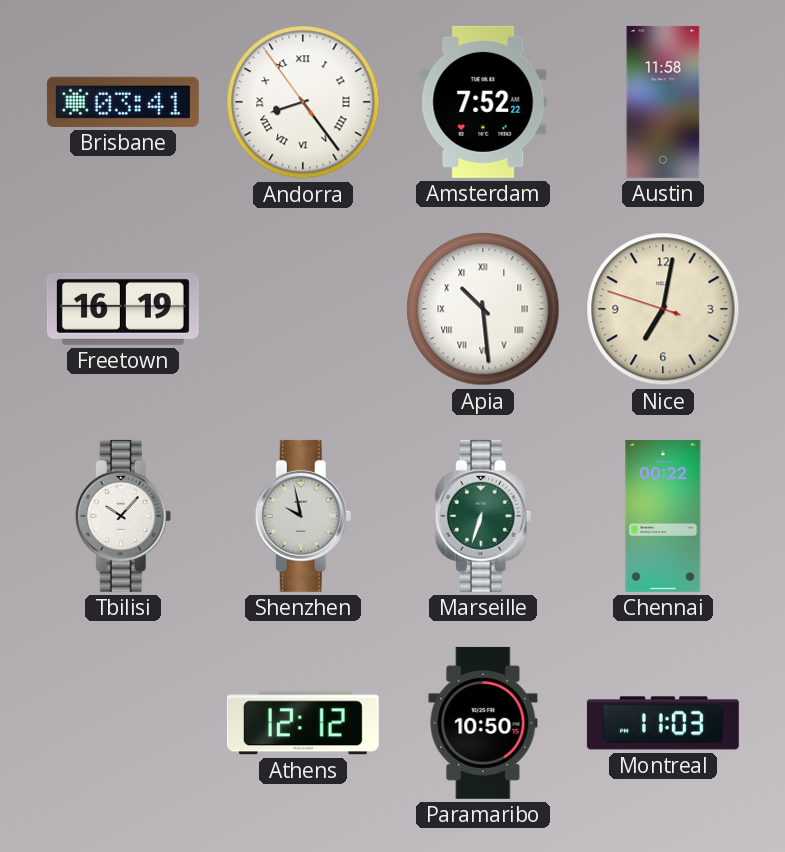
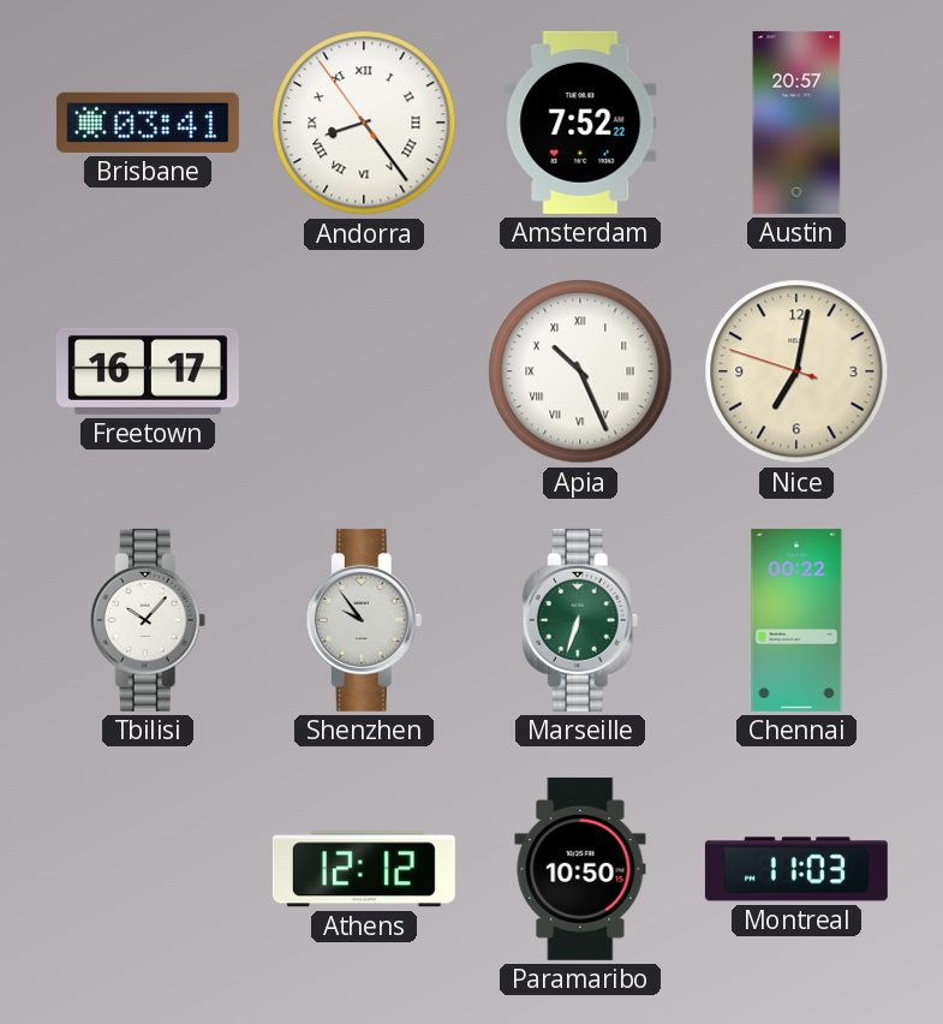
Austin: 11:58 -> 20:57
Freetown: 16:19 -> 16:17
Apia: 10:29 -> 10:26
Shenzhen: 9:58 -> 9:54
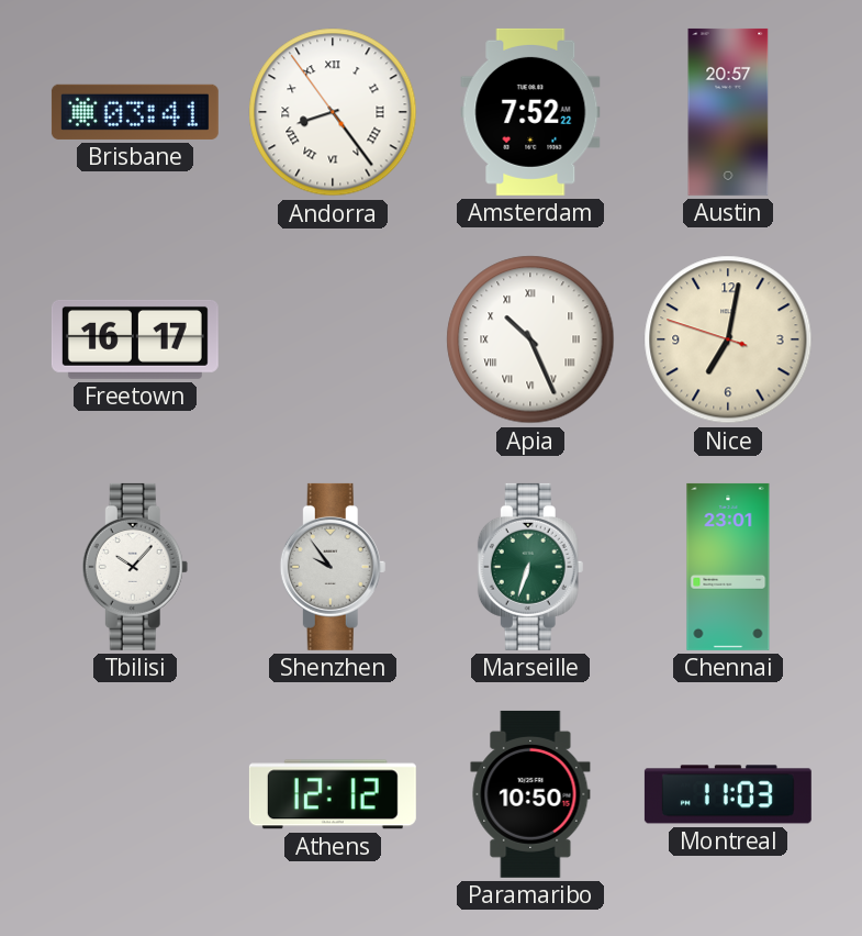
Chennai: 00:22 -> 23:01
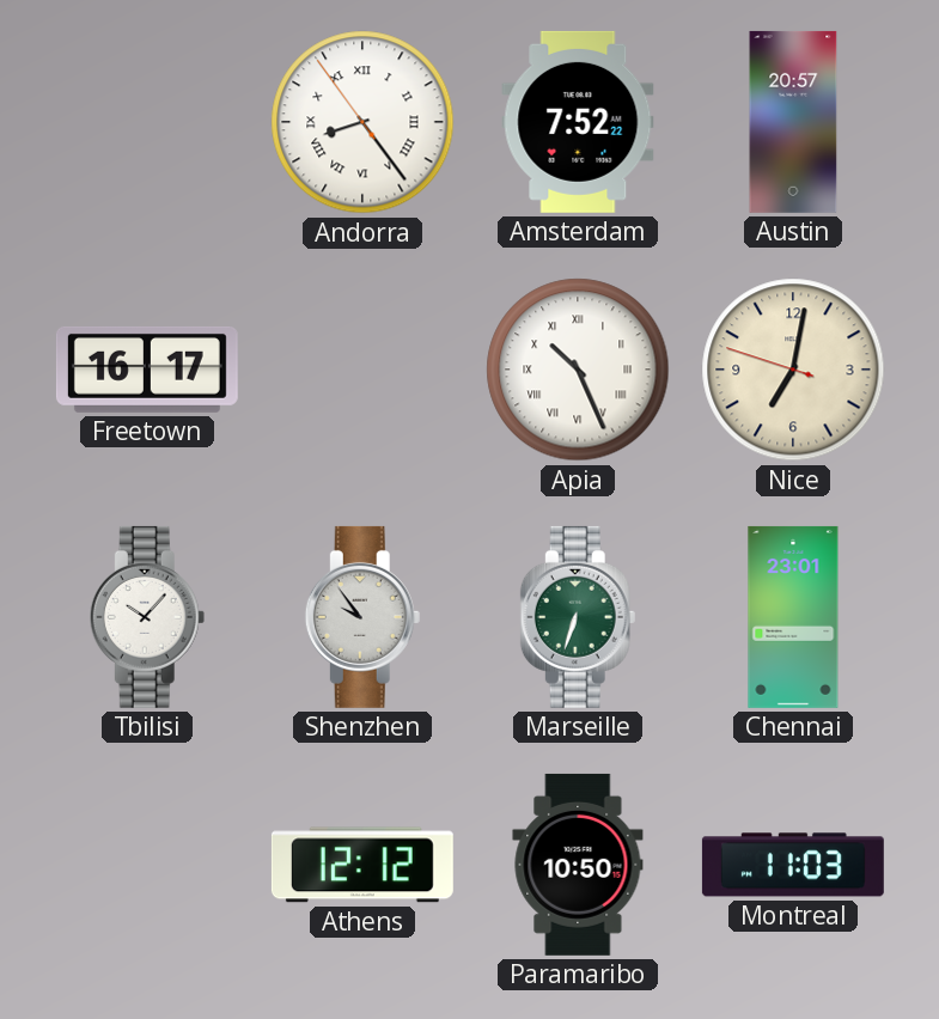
Brisbane: 03:41 -> none
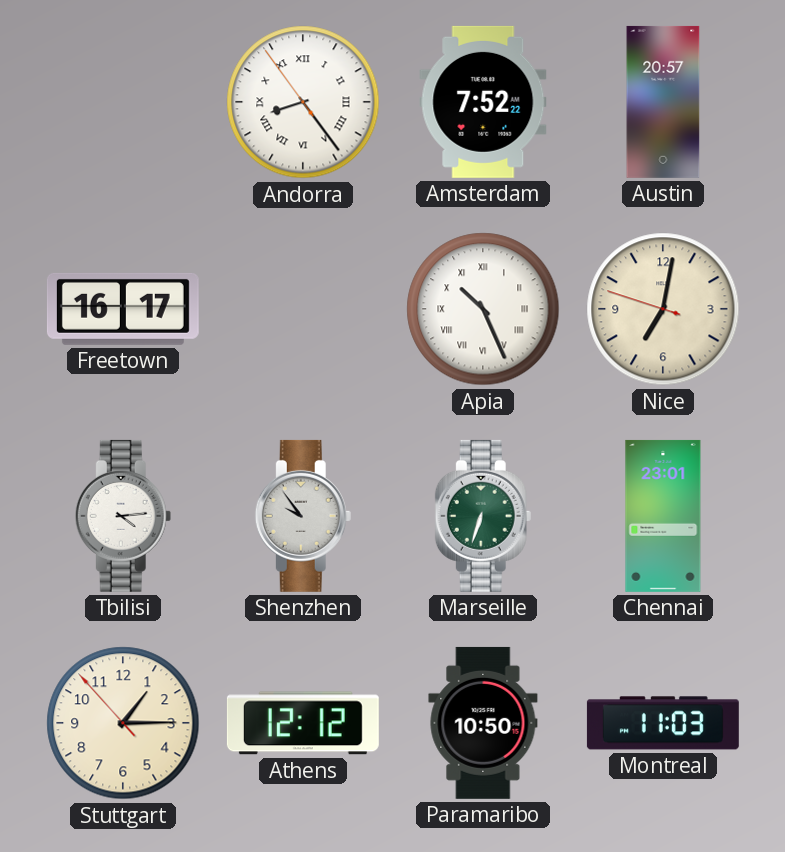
Tbilisi: 10:07 -> 4:14
Stuttgart: none -> 1:14
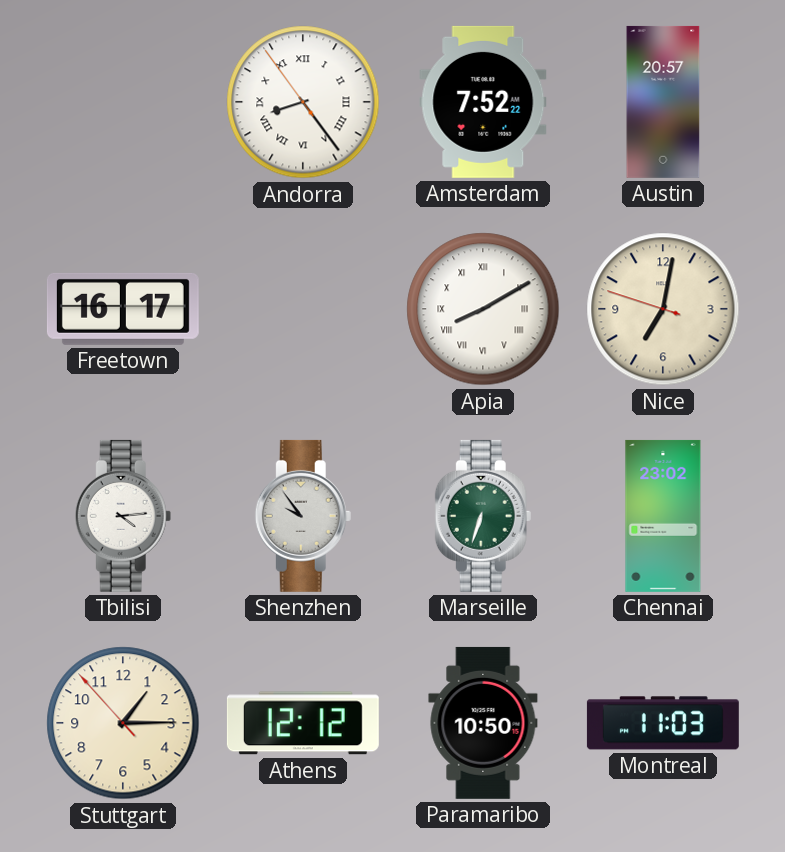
Apia: 10:26 -> 8:10
Chennai: 23:01 -> 23:02
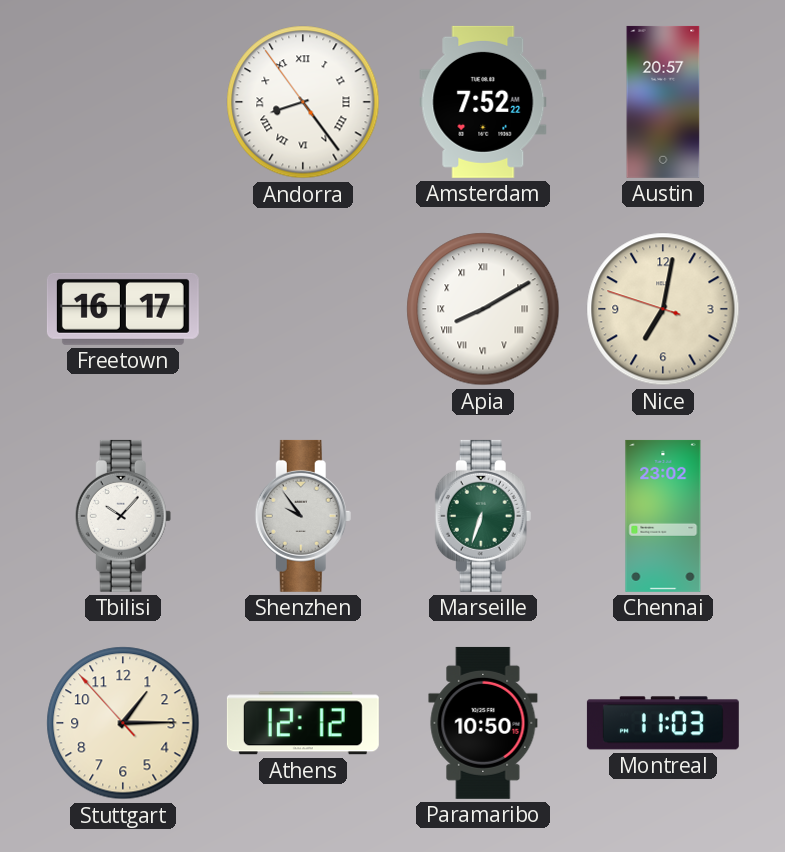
Tbilisi: 4:14 -> 10:07
